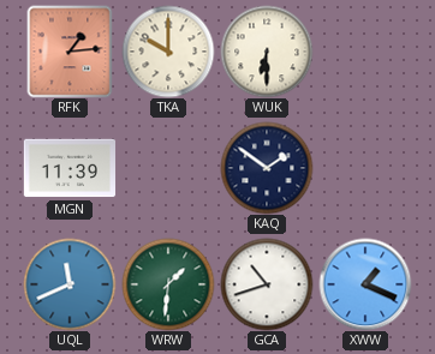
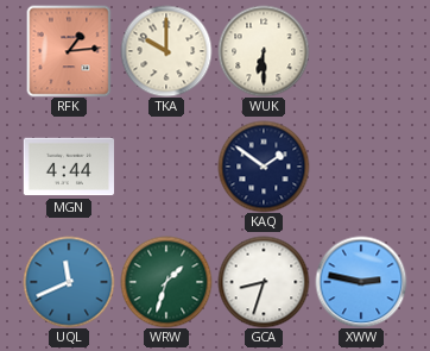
MGN: 11:39 -> 4:44
WRW: 1:31 -> 1:33
GCA: 10:42 -> 8:33
XWW: 1:19 -> 2:47
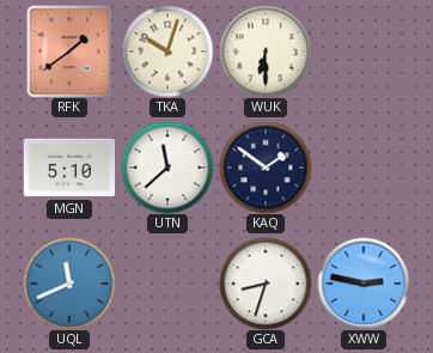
RFK: 1:14 -> 1:39
TKA: 10:00 -> 10:03
MGN: 4:44 -> 5:10
UTN: none -> 11:38
WRW: 1:33 -> none
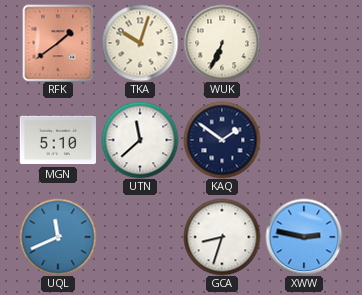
WUK: 6:30 -> 6:34
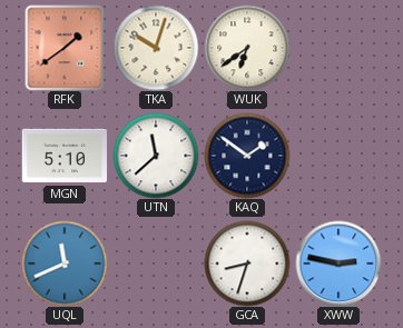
WUK: 6:34 -> 6:39
